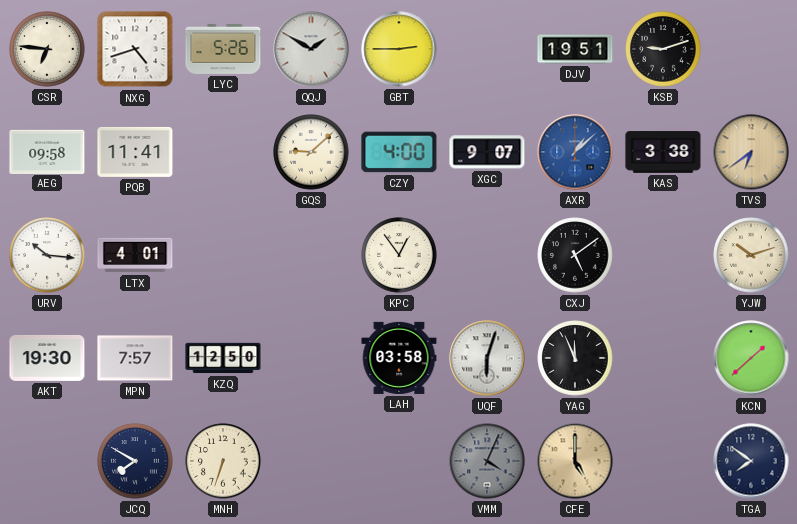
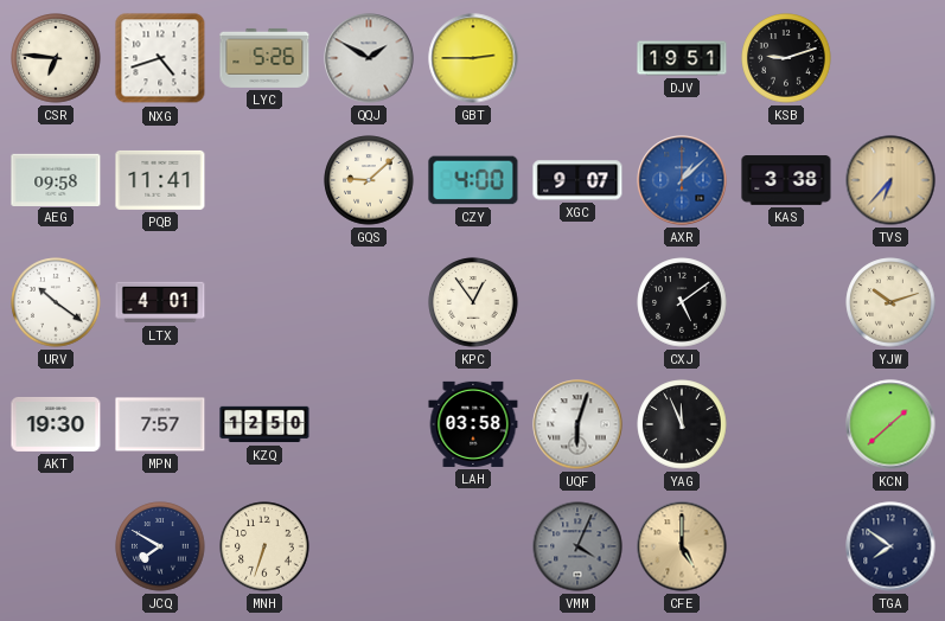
TVS: 6:39 -> 6:37
URV: 10:16 -> 10:21
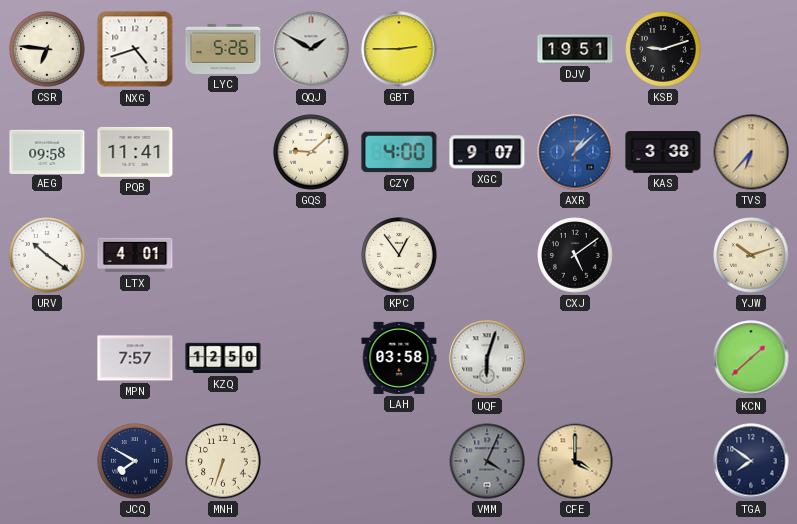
AKT: 19:30 -> none
YAG: 11:56 -> none
CFE: 5:00 -> 4:00
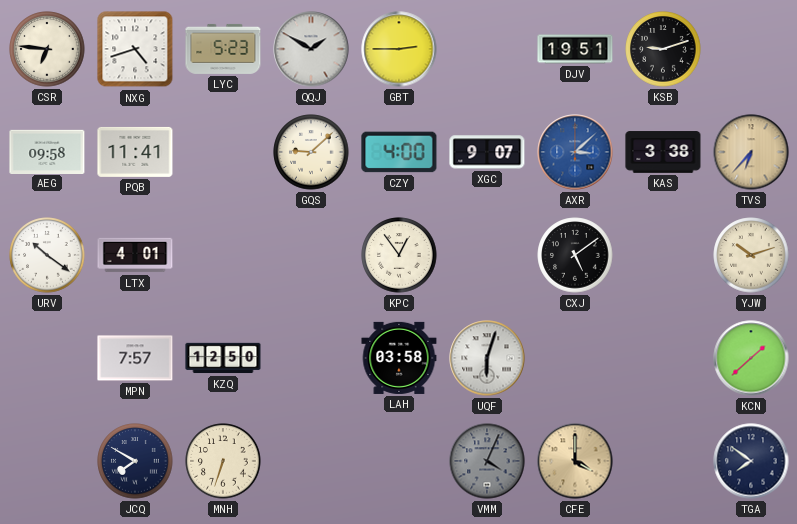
LYC: 5:26 -> 5:23
AXR: 1:08 -> 3:08
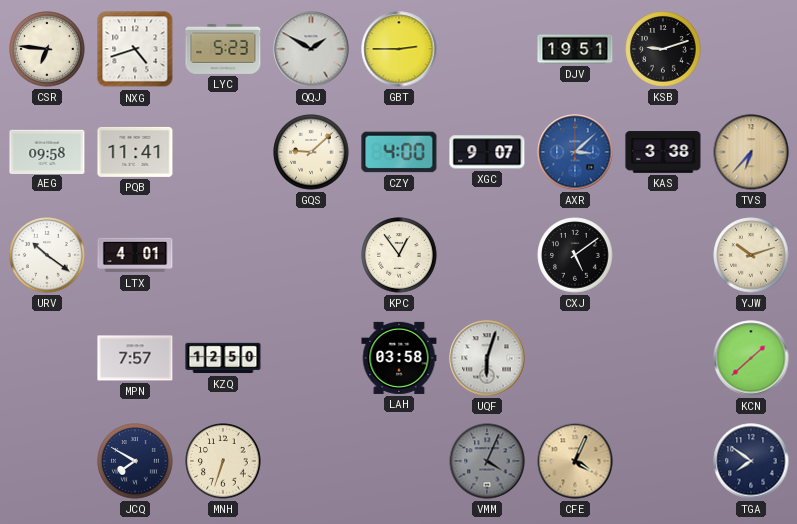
CFE: 4:00 -> 4:04
